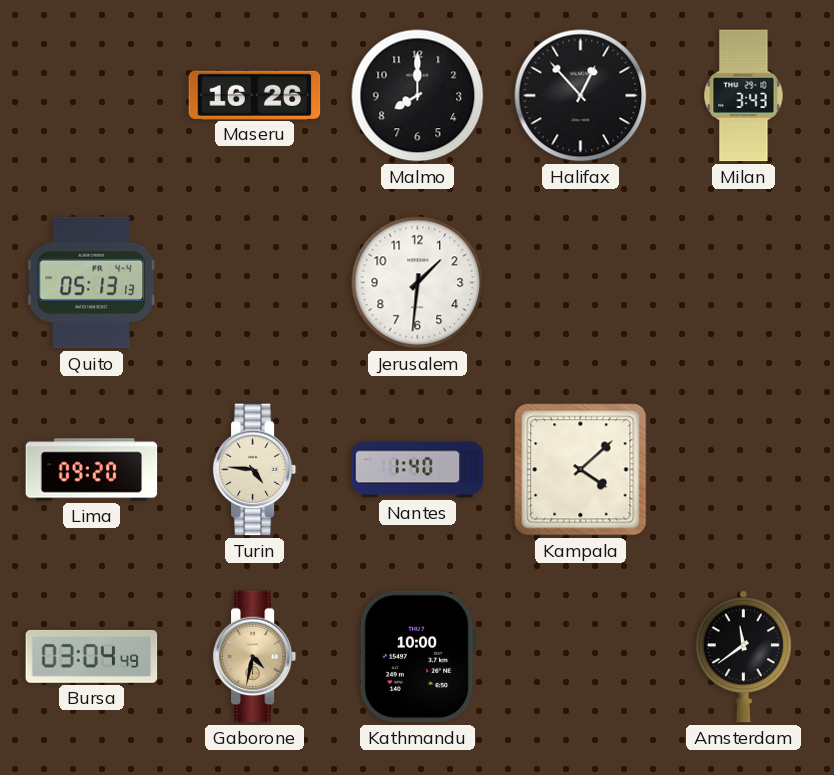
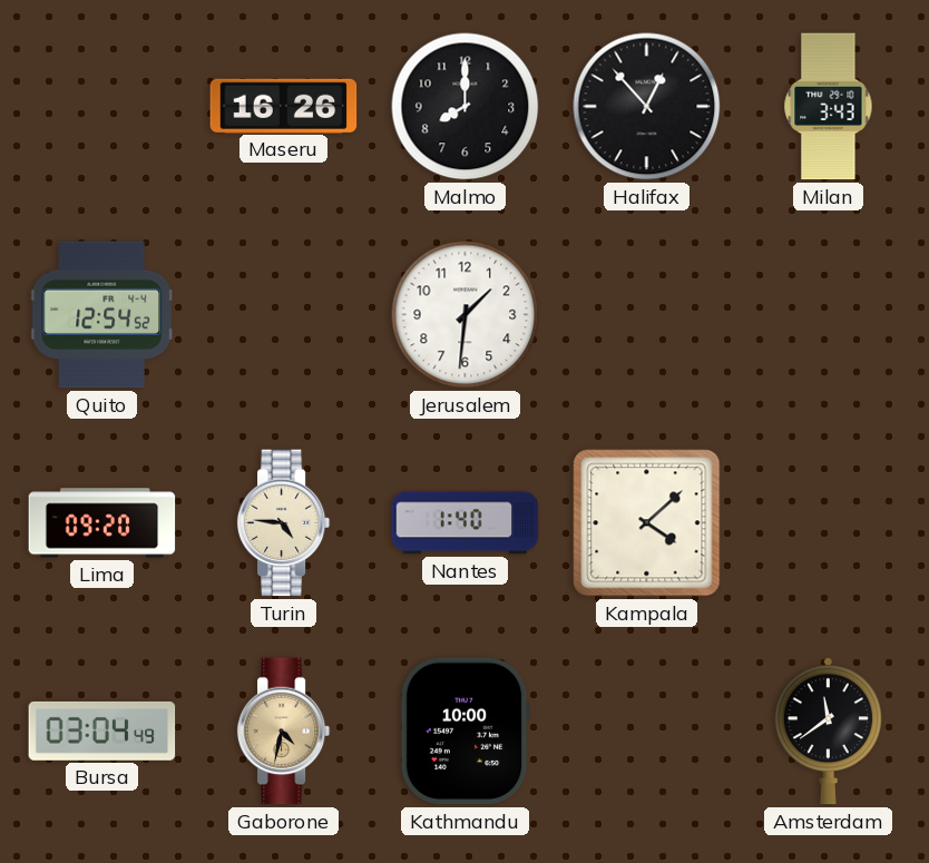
Quito: 05:13 -> 12:54
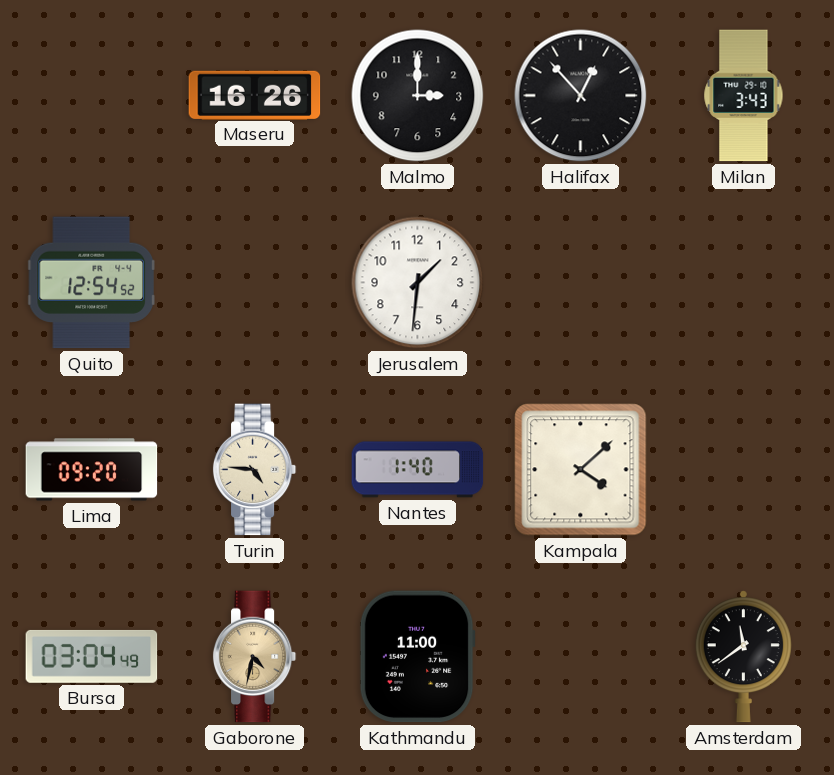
Malmo: 8:00 -> 3:00
Kathmandu: 10:00 -> 11:00
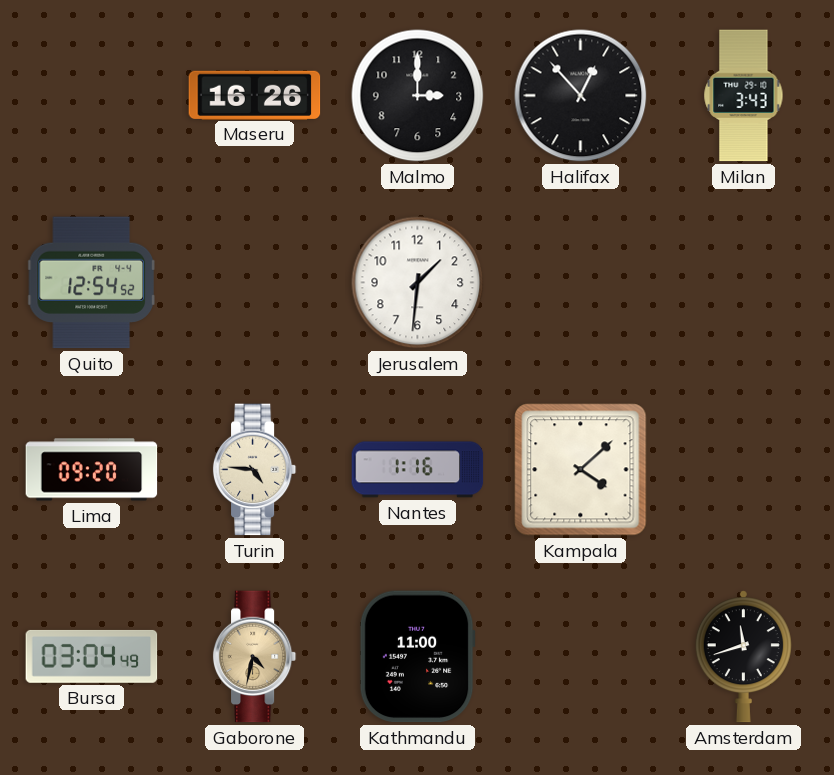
Nantes: 1:40 -> 1:16
Amsterdam: 11:39 -> 11:42
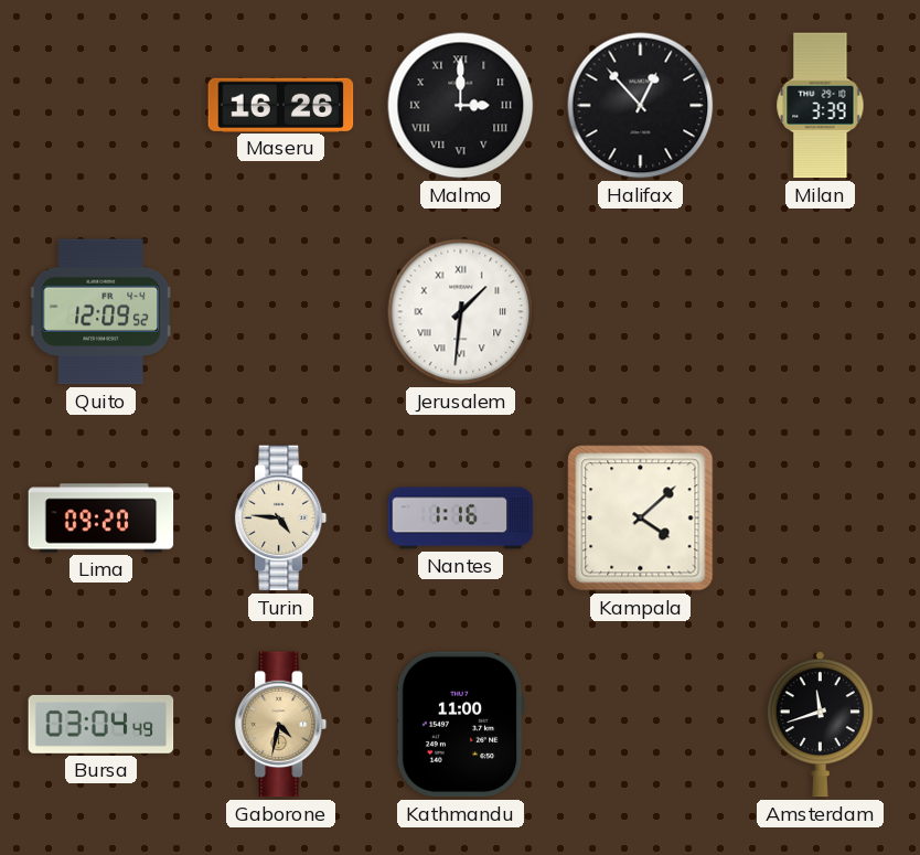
Malmo numerals: Arabic -> Roman
Milan: 3:43 -> 3:39
Quito: 12:54 -> 12:09
Jerusalem numerals: Arabic -> Roman
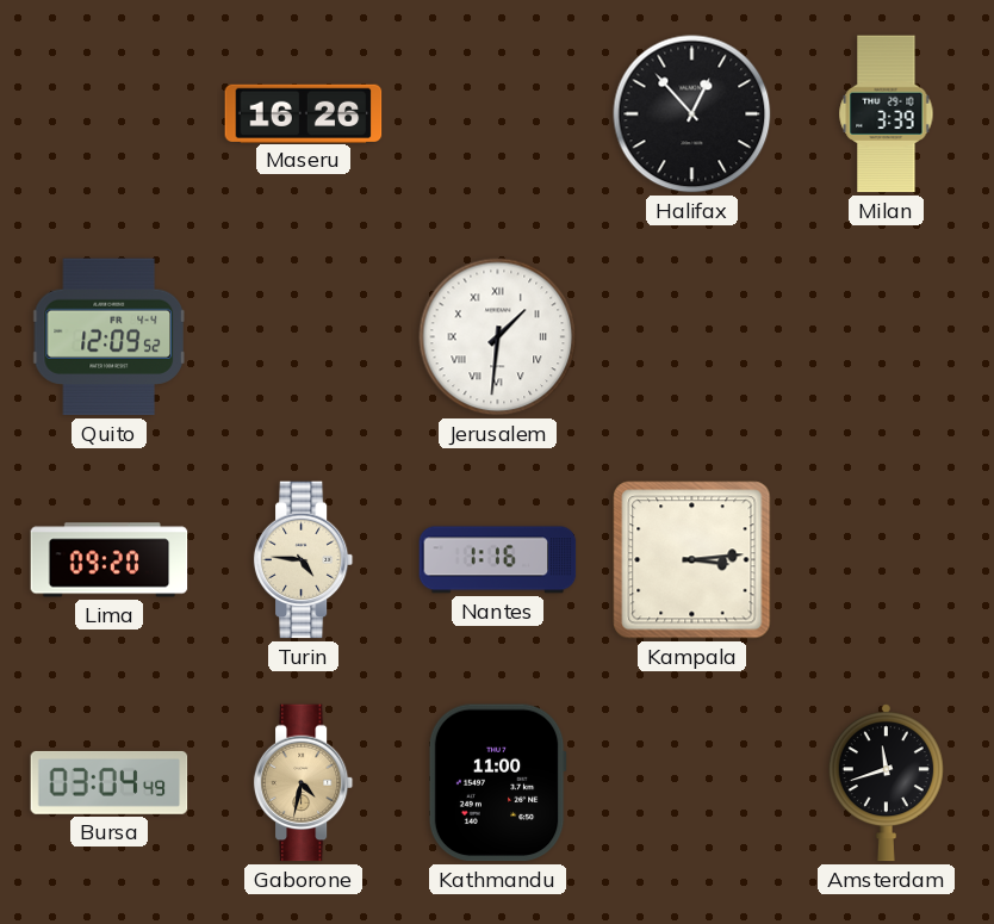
Malmo: 3:00 -> none
Kampala: 4:08 -> 3:14
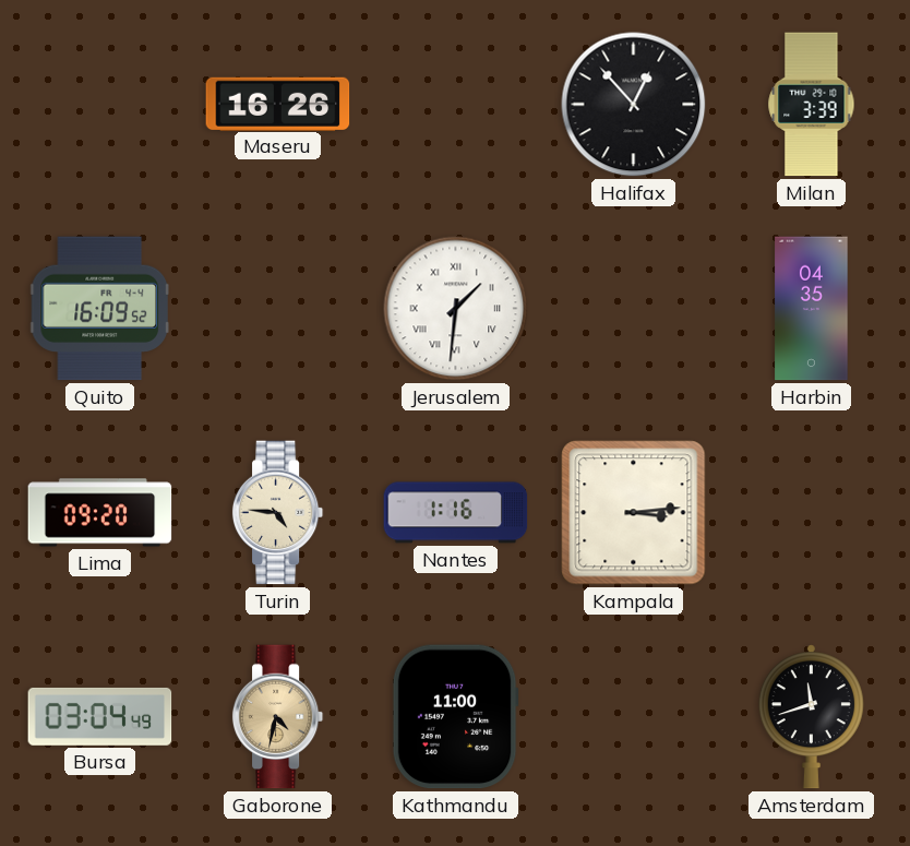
Quito: 12:09 -> 16:09
Harbin: none -> 04:35
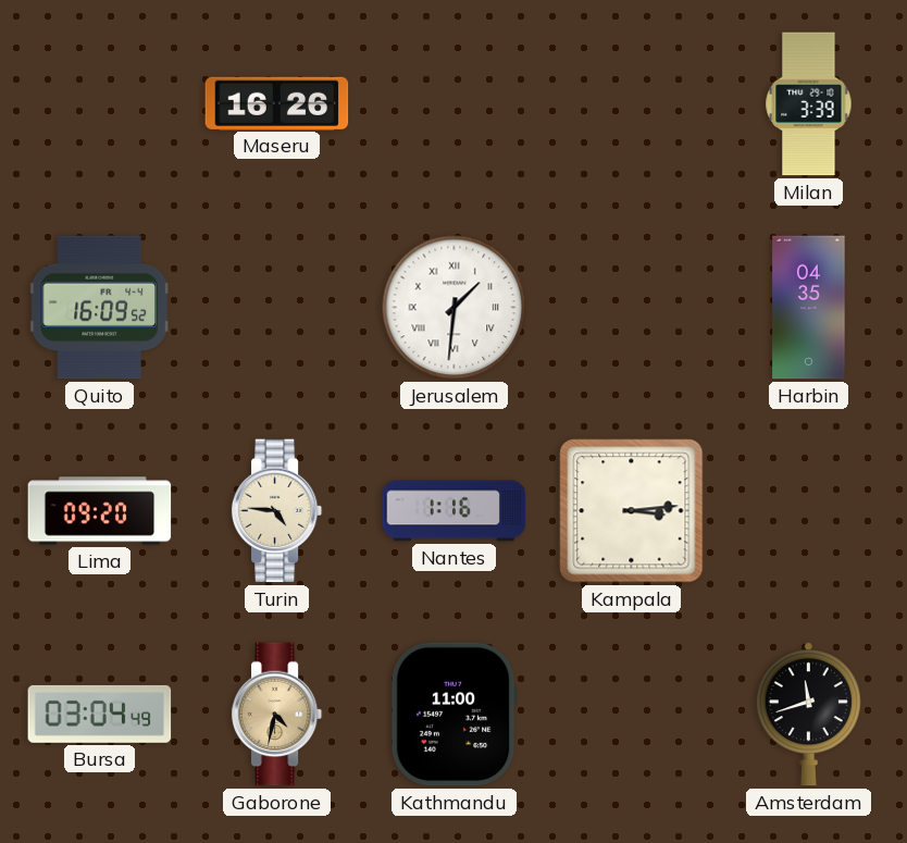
Halifax: 12:53 -> none
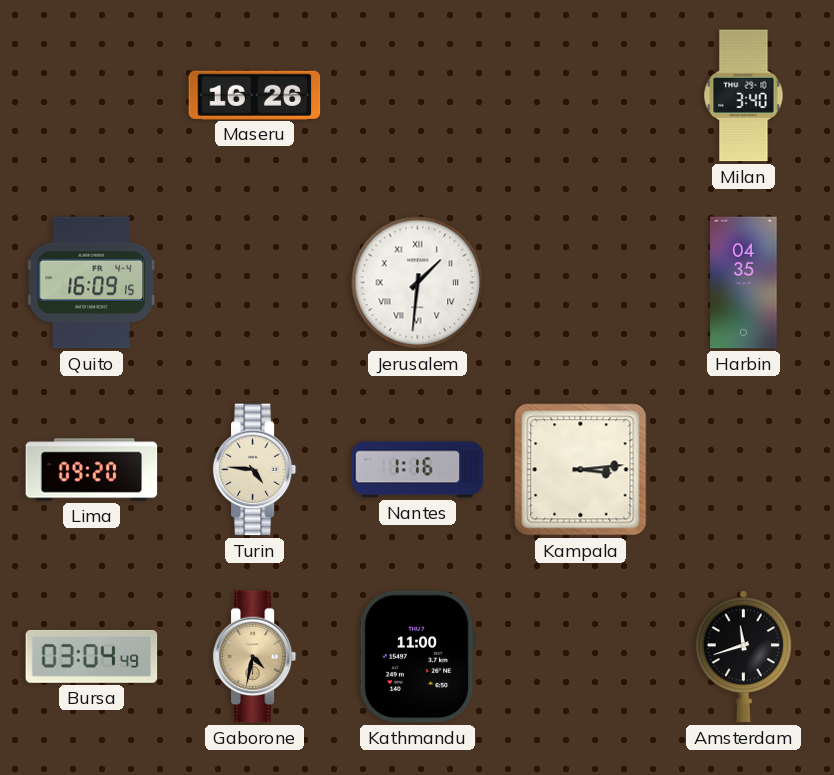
Milan: 3:39 -> 3:40
Quito: 16:09:52 -> 16:09:15
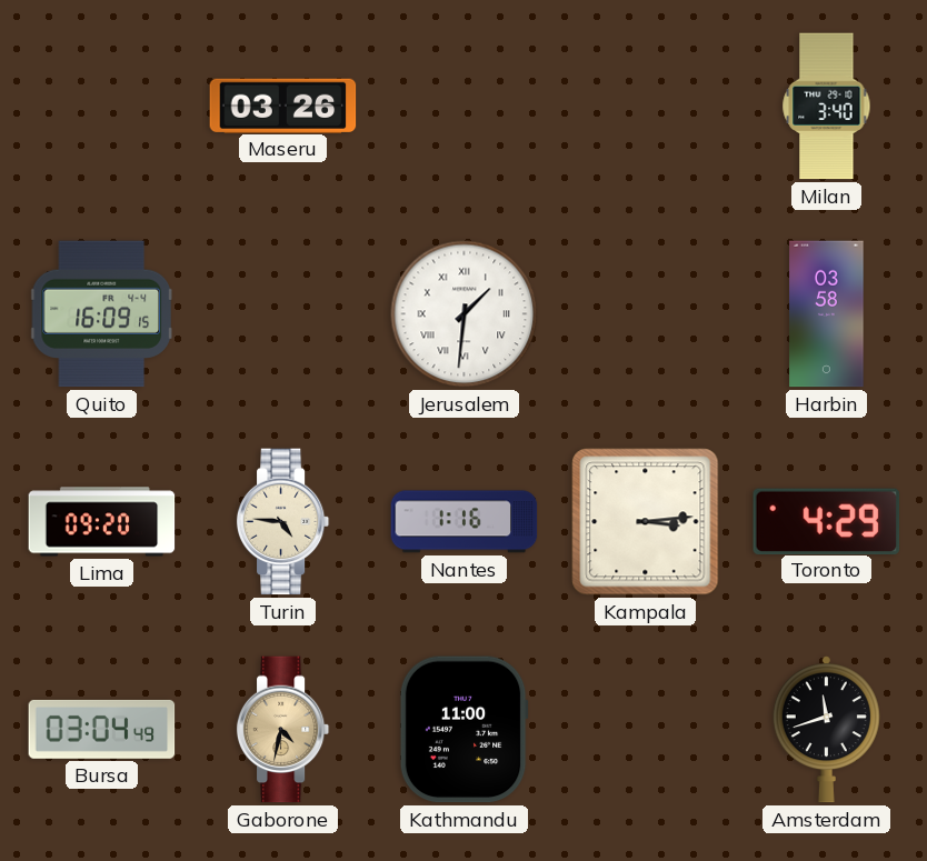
Maseru: 16:26 -> 03:26
Harbin: 04:35 -> 03:58
Toronto: none -> 4:29
